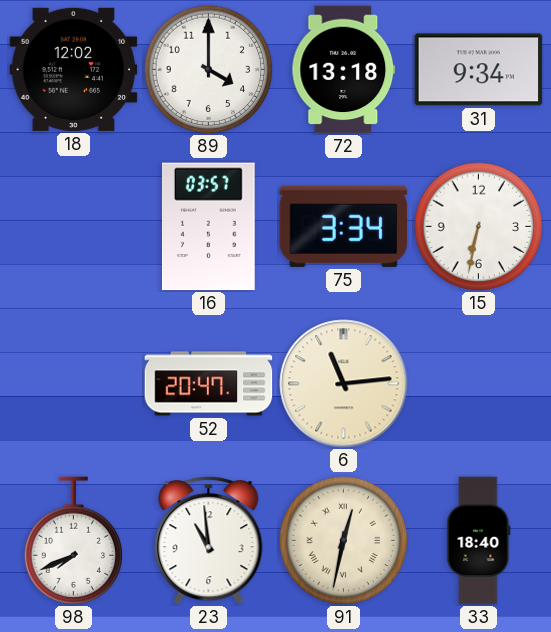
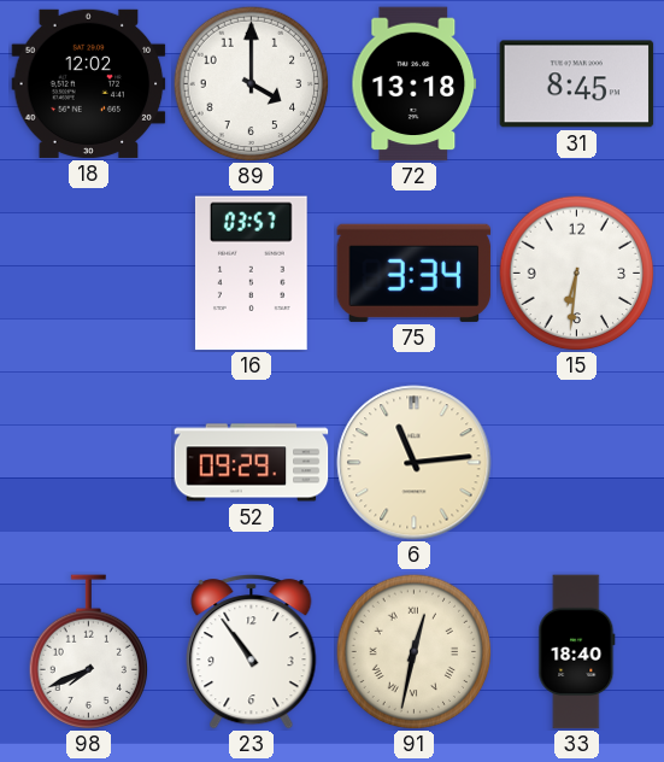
31: 9:34 -> 8:45
15: 6:32 -> 6:31
52: 20:47 -> 09:29
23: 10:59 -> 10:54
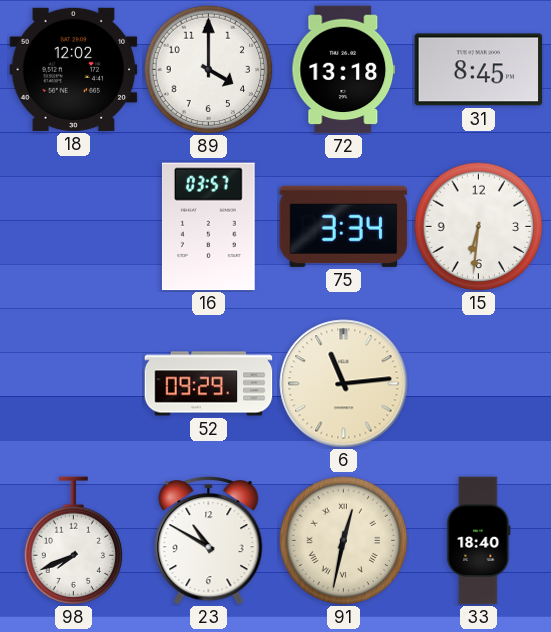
23: 10:54 -> 10:50
